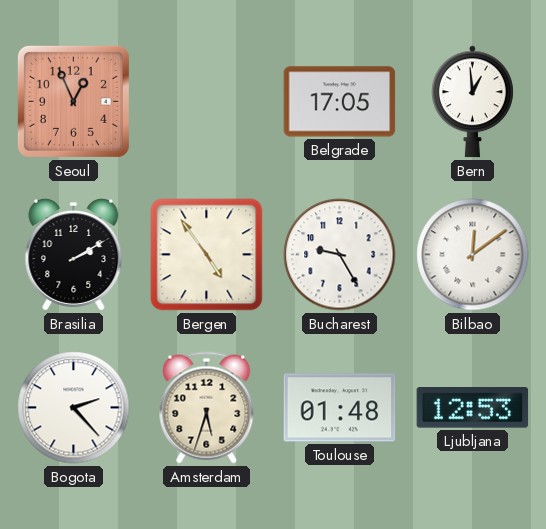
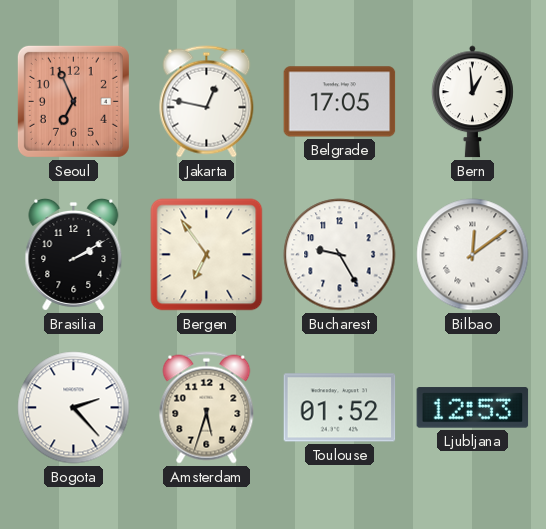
Seoul: 12:56 -> 6:56
Jakarta: none -> 12:47
Bergen: 4:54 -> 6:54
Toulouse: 01:48 -> 01:52
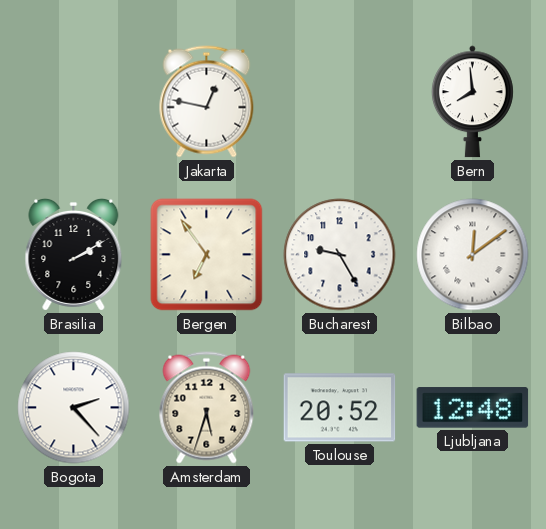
Seoul: 6:56 -> none
Belgrade: 17:05 -> none
Bern: 12:59 -> 7:59
Toulouse: 01:52 -> 20:52
Ljubljana: 12:53 -> 12:48
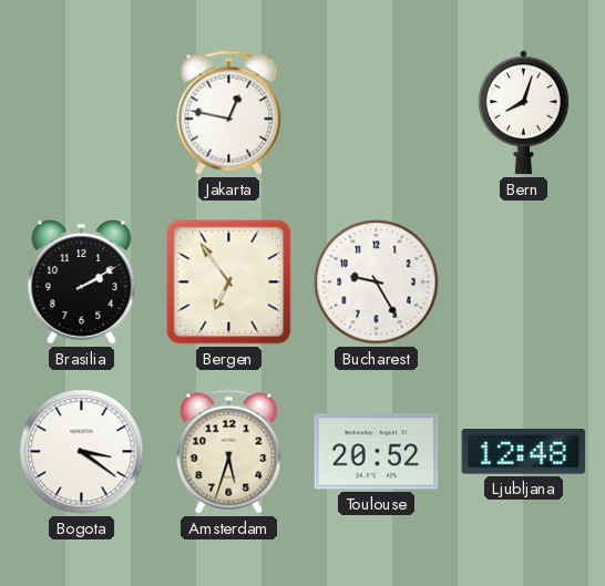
Bern: 7:59 -> 8:03
Bilbao: 12:09 -> none
Bogota: 2:23 -> 3:21
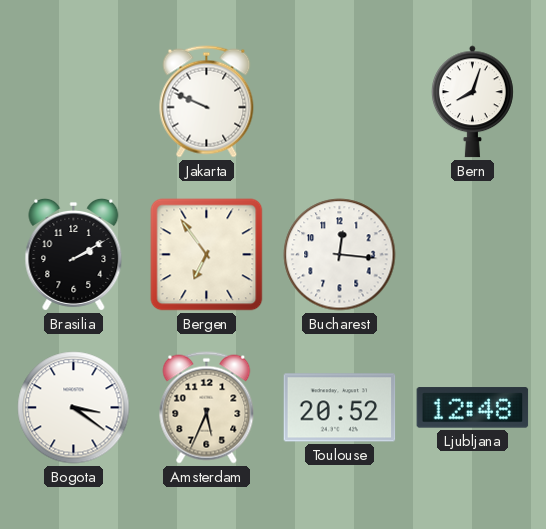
Jakarta: 12:47 -> 9:49
Bucharest: 9:25 -> 12:16
Amsterdam: 5:33 -> 5:34
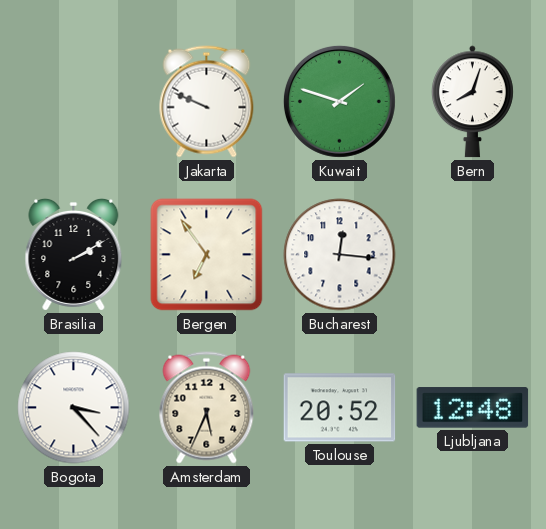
Kuwait: none -> 1:48
Bogota: 3:21 -> 3:23
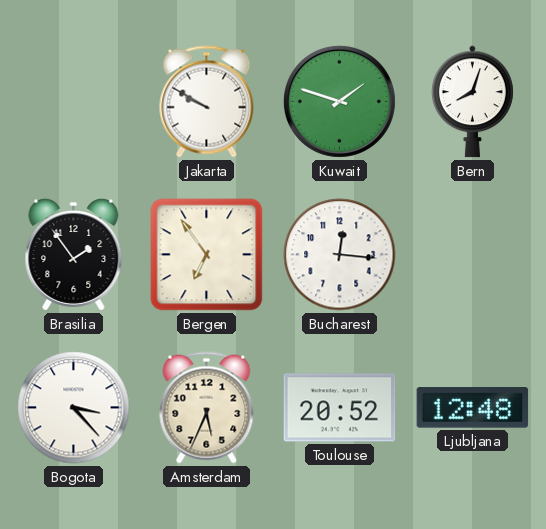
Jakarta: 9:49 -> 9:50
Brasilia: 2:10 -> 1:54
